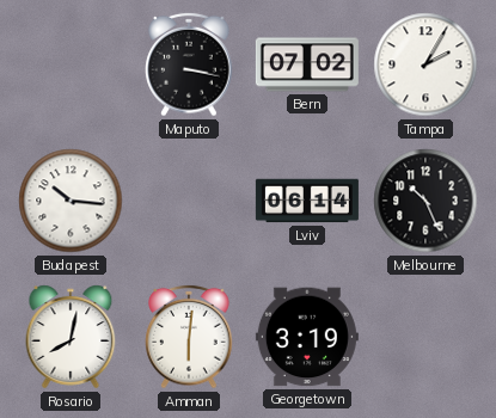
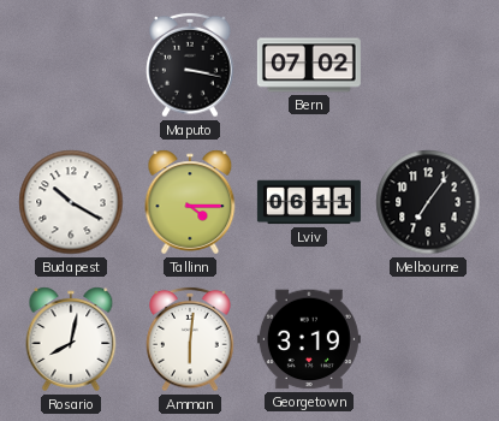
Tampa: 2:05 -> none
Budapest: 10:16 -> 10:20
Tallinn: none -> 4:15
Lviv: 06:14 -> 06:11
Melbourne: 10:26 -> 7:06
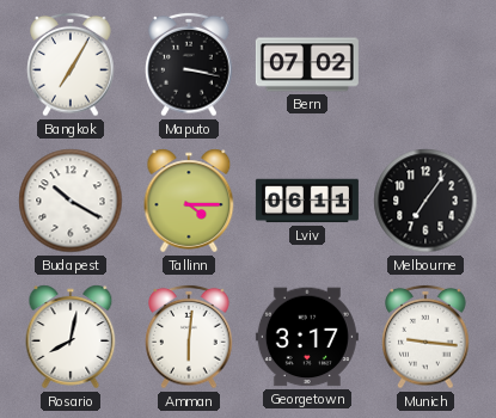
Bangkok: none -> 7:05
Georgetown: 3:19 -> 3:17
Munich: none -> 9:16
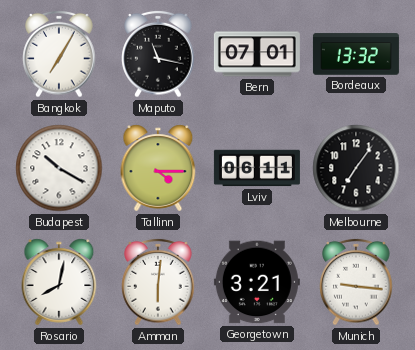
Maputo: 3:17 -> 11:17
Bern: 07:02 -> 07:01
Bordeaux: none -> 13:32
Georgetown: 3:17 -> 3:21
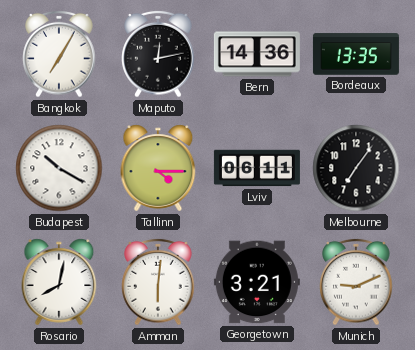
Maputo: 11:17 -> 12:13
Bern: 07:01 -> 14:36
Bordeaux: 13:32 -> 13:35
Munich: 9:16 -> 9:11
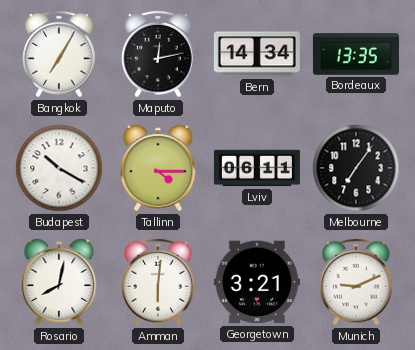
Bern: 14:36 -> 14:34
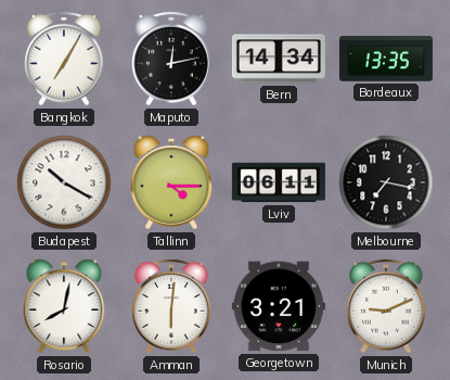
Melbourne: 7:06 -> 7:17
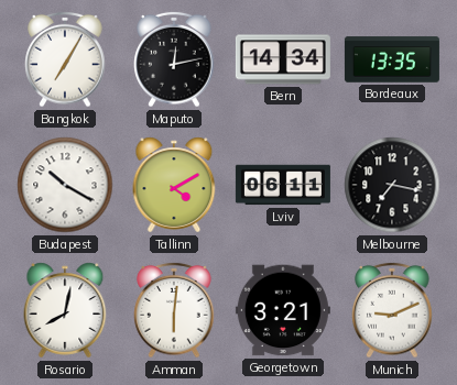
Tallinn: 4:15 -> 4:10
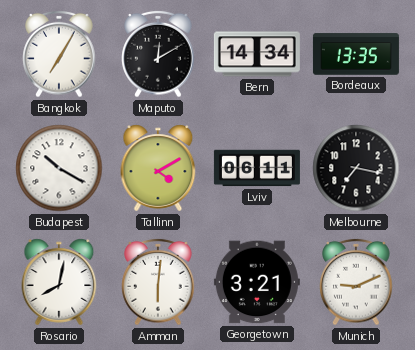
Maputo: 12:13 -> 12:10
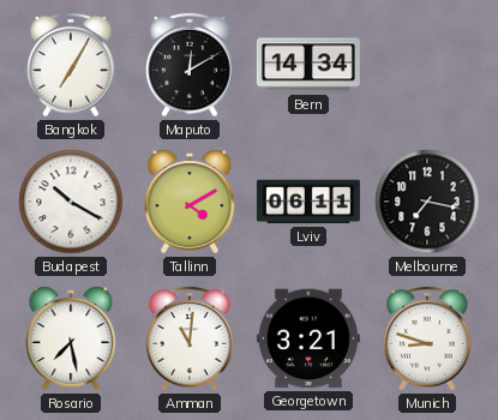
Bordeaux: 13:35 -> none
Rosario: 8:02 -> 7:28
Amman: 6:01 -> 11:01
Munich: 9:11 -> 8:48
